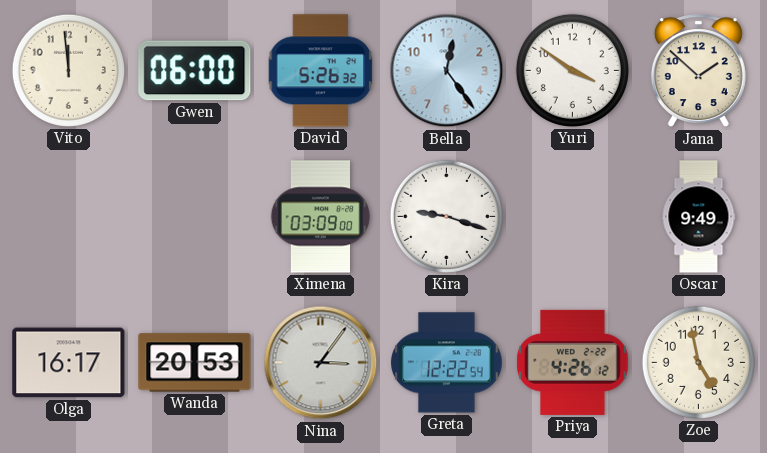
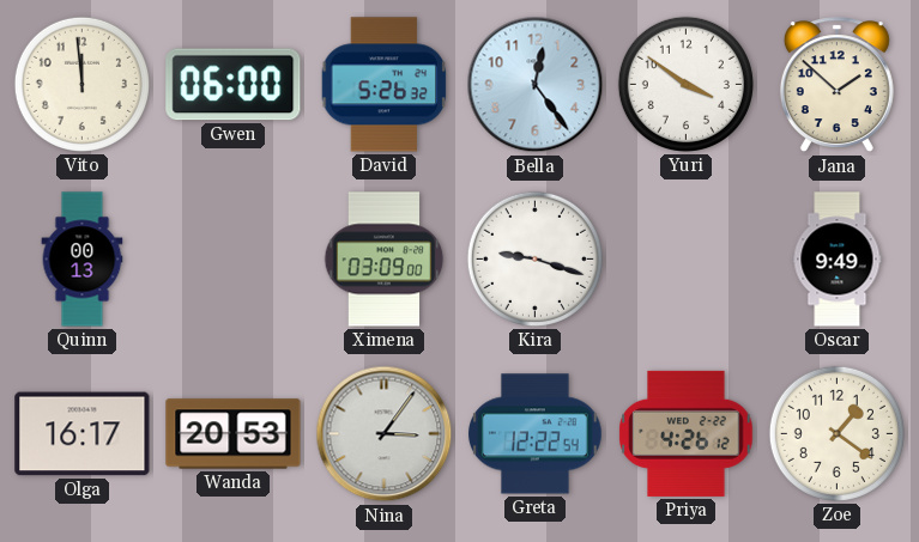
Quinn: none -> 00:13
Zoe: 4:58 -> 1:21
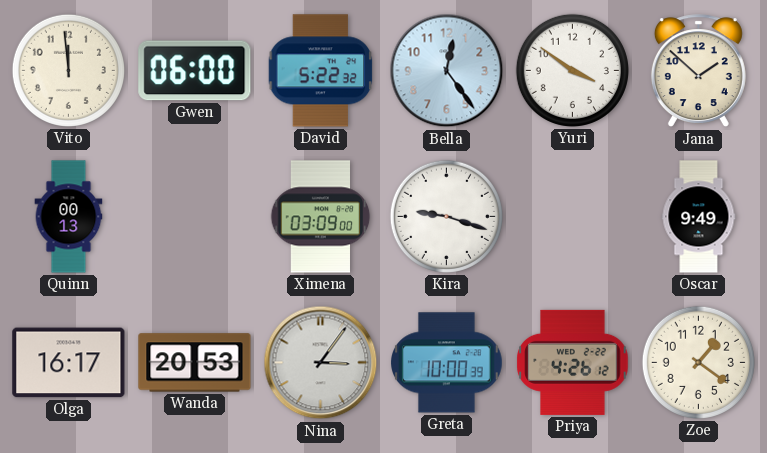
David: 5:26 -> 5:22
Greta: 12:22 -> 10:00
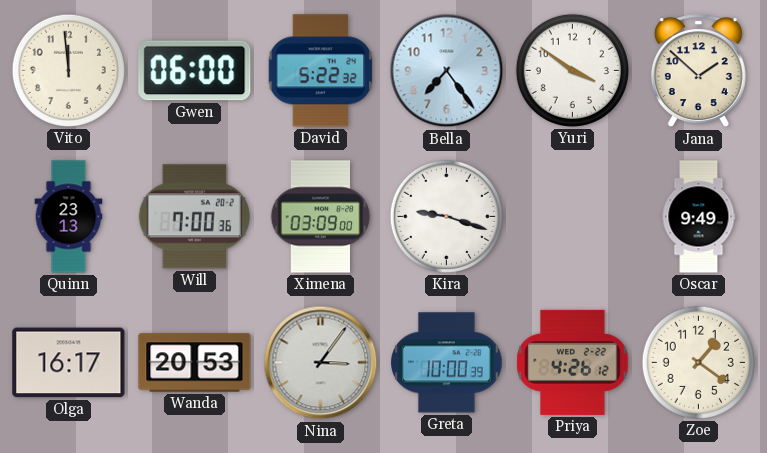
Bella: 12:24 -> 7:24
Quinn: 00:13 -> 23:13
Will: none -> 7:00
